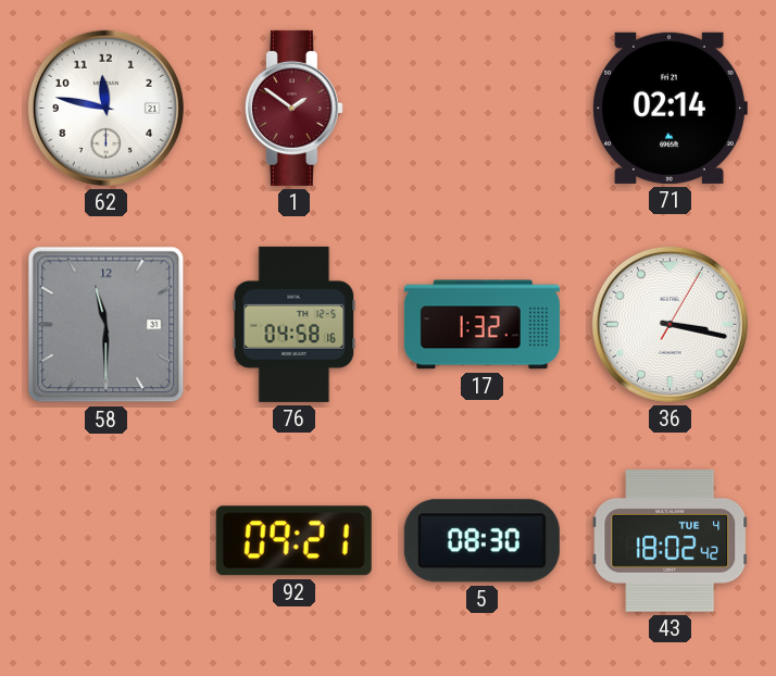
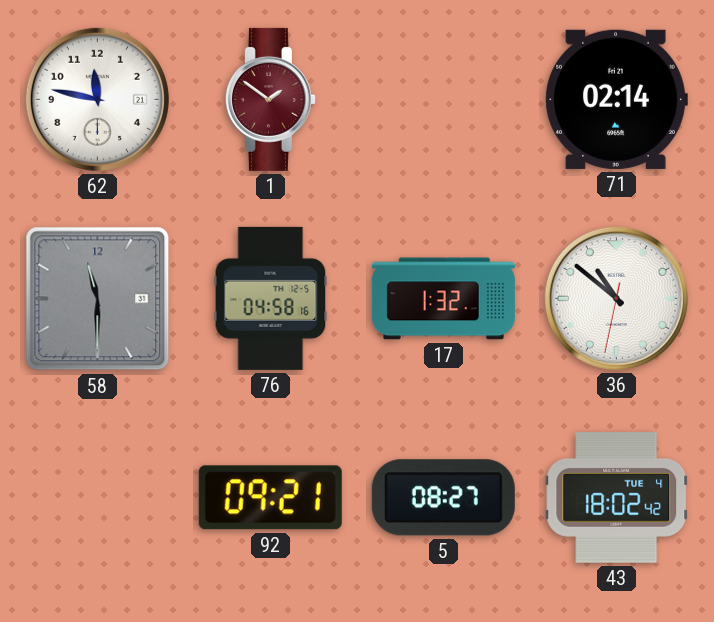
36: 3:17 -> 10:51
5: 08:30 -> 08:27
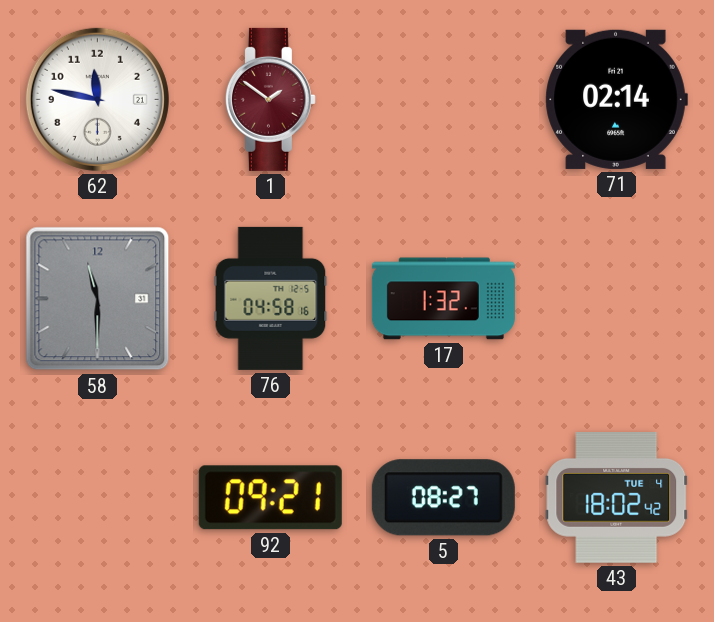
36: 10:51 -> none
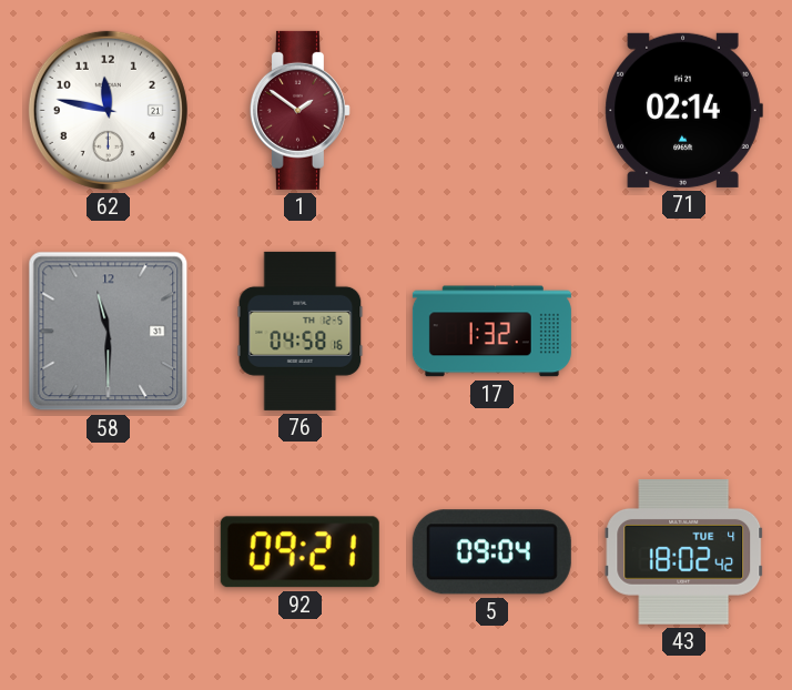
5: 08:27 -> 09:04
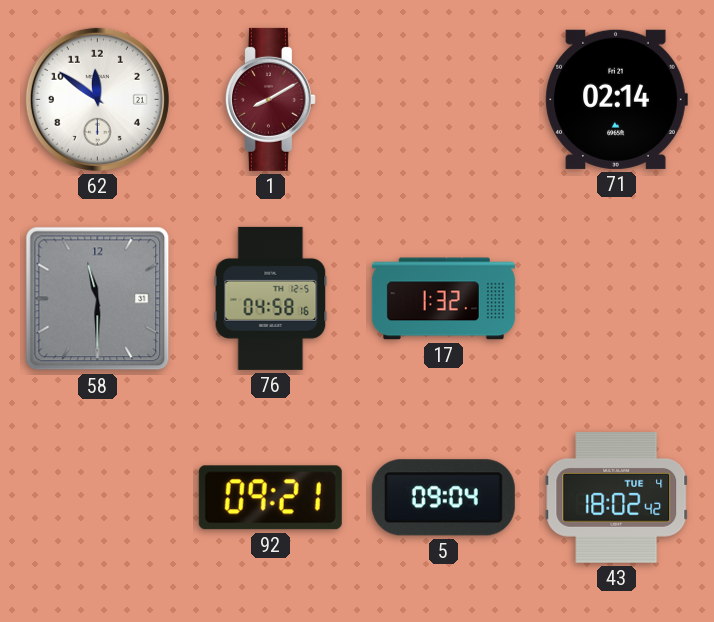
62: 11:47 -> 11:51
1: 1:51 -> 8:10
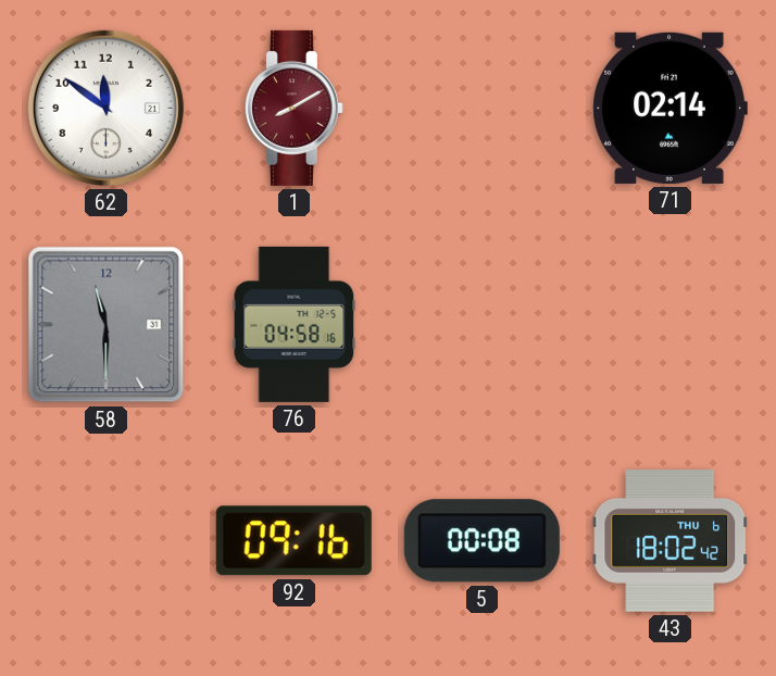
17: 1:32 -> none
92: 09:21 -> 09:16
5: 09:04 -> 00:08
43 date: TUE 4 -> THU 6
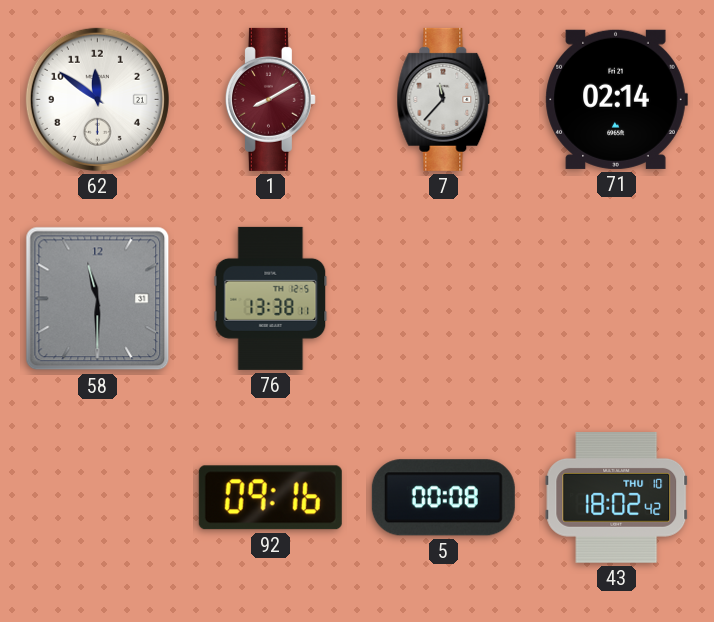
7: none -> 11:37
76: 04:58 -> 13:38
43 date: THU 6 -> THU 10
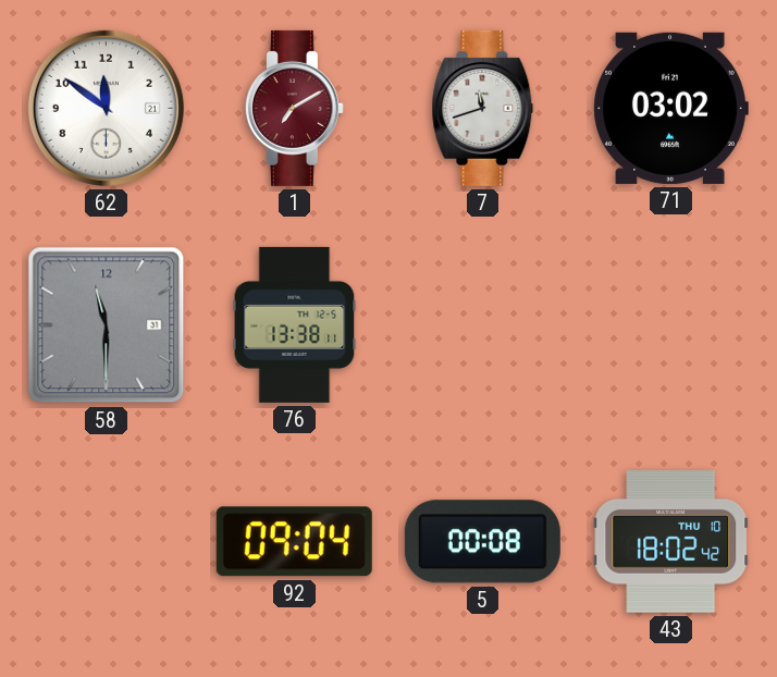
1: 8:10 -> 7:10
7: 11:37 -> 11:42
71: 02:14 -> 03:02
92: 09:16 -> 09:04
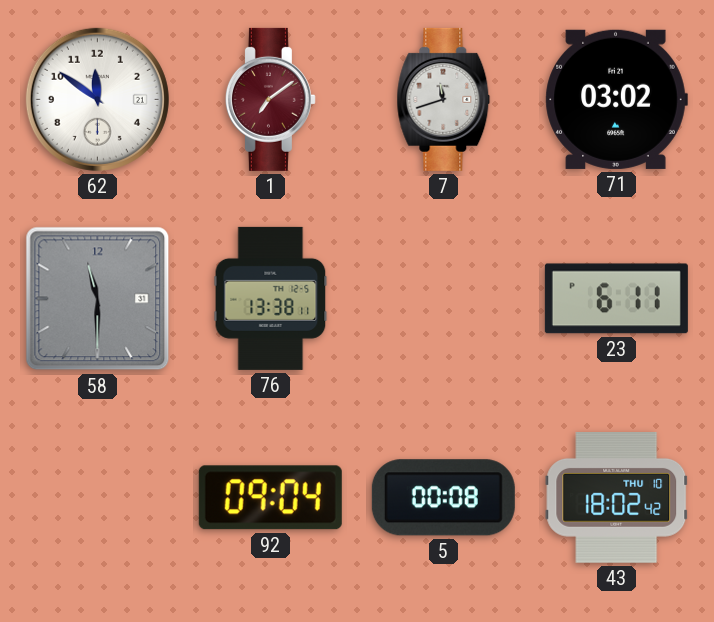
1: 7:10 -> 7:09
23: none -> 6:11
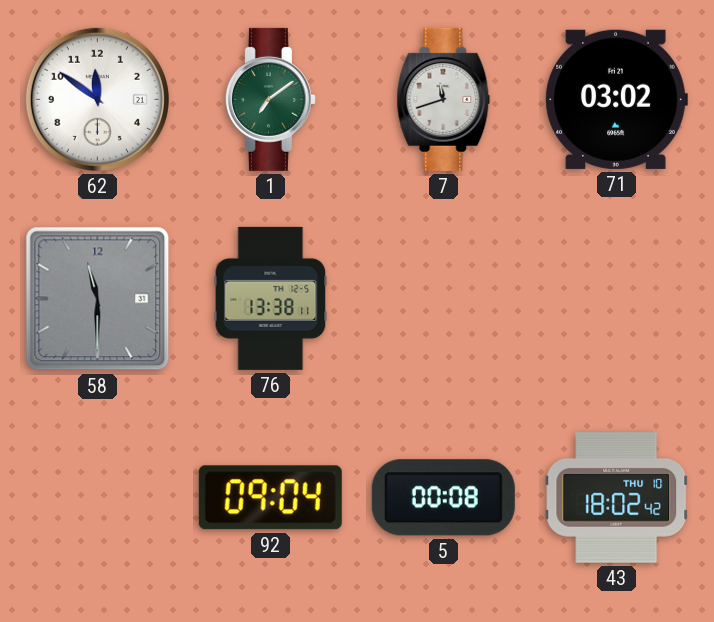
1 dial: burgundy -> green
23: 6:11 -> none
